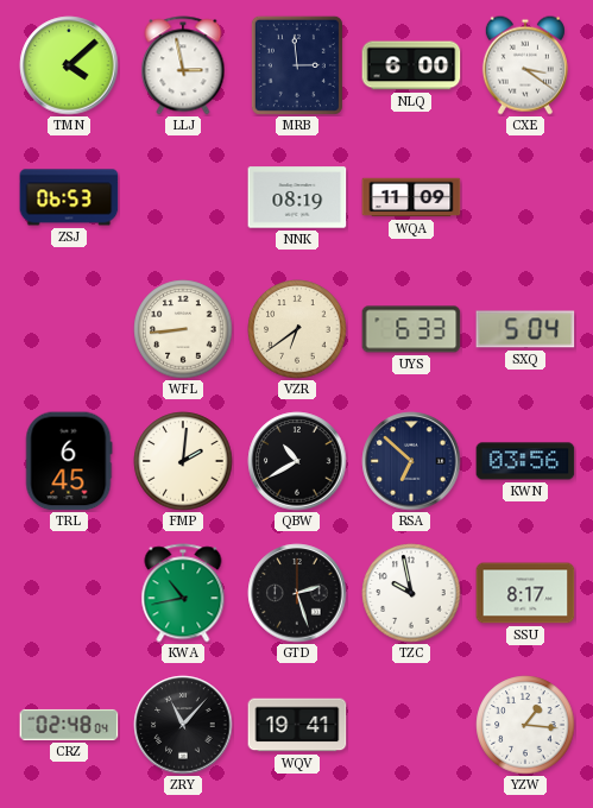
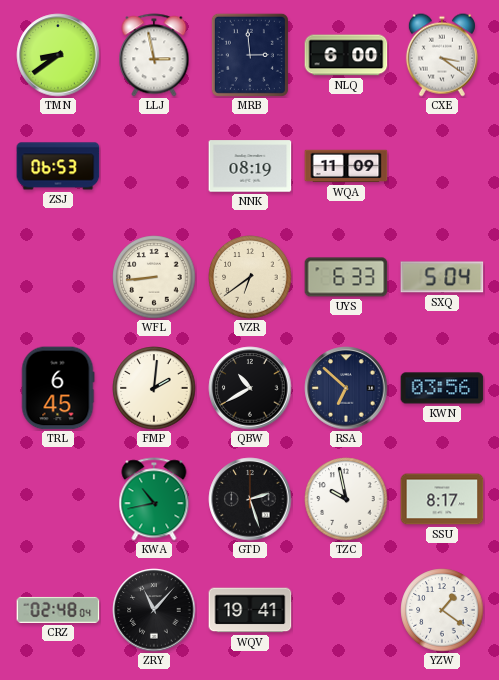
TMN: 4:08 -> 8:39
YZW: 1:16 -> 1:21
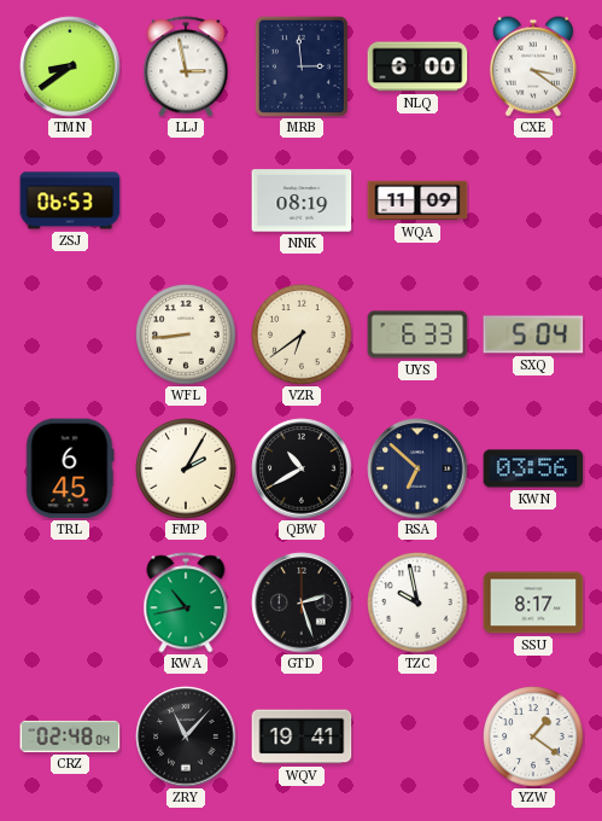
FMP: 2:01 -> 2:05
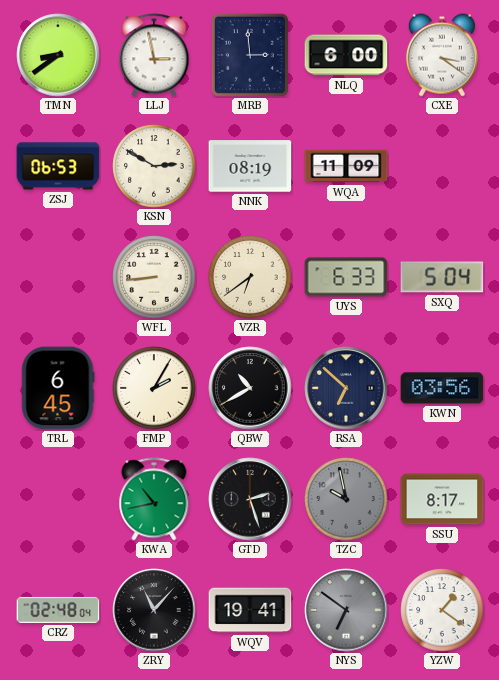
KSN: none -> 2:50
TZC dial: white -> grey
NYS: none -> 6:51
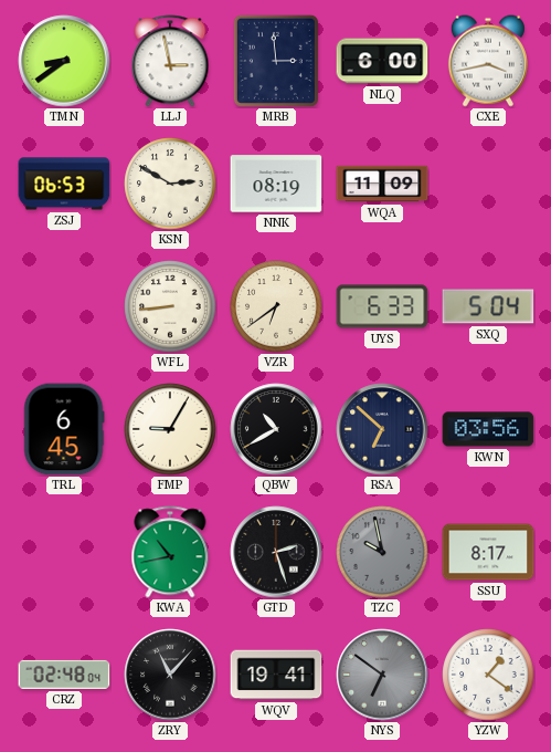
CXE: 3:21 -> 3:43
FMP: 2:05 -> 9:05
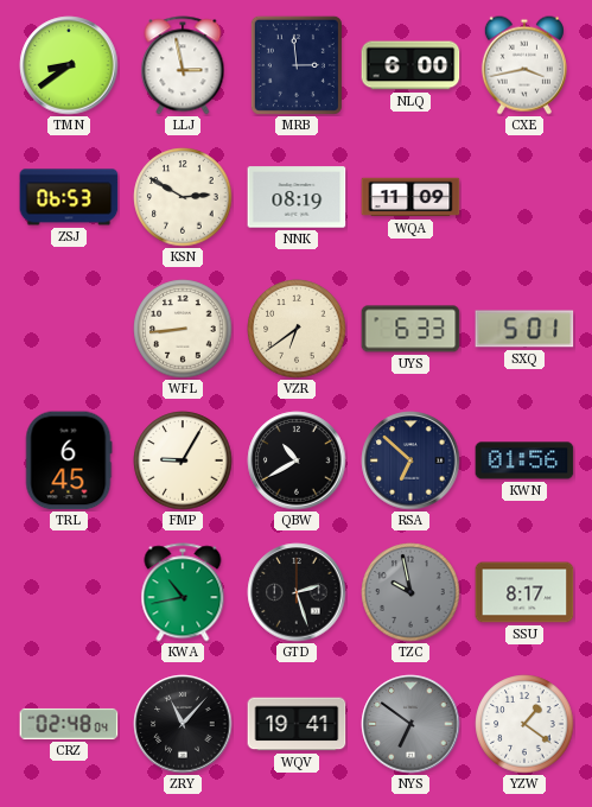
SXQ: 5:04 -> 5:01
KWN: 03:56 -> 01:56
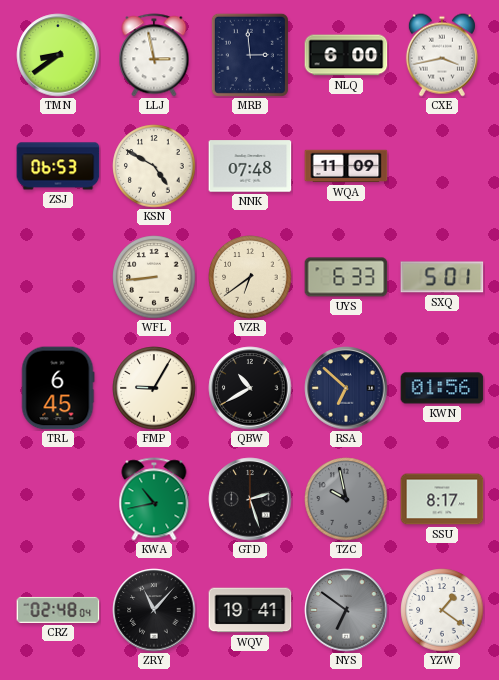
KSN: 2:50 -> 4:50
NNK: 08:19 -> 07:48
